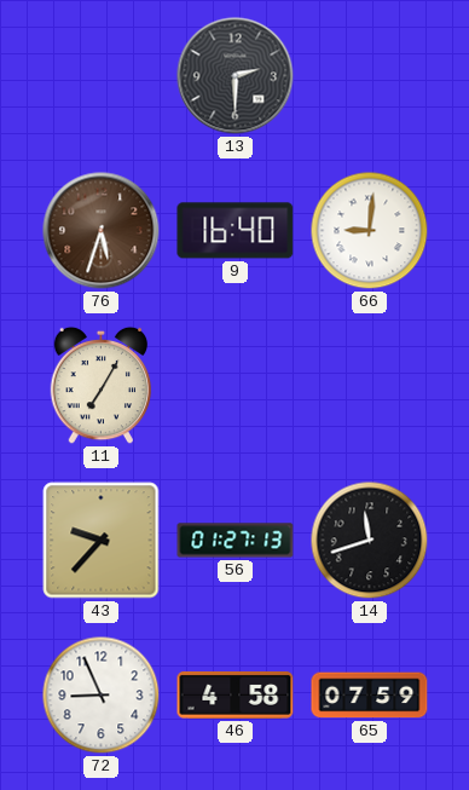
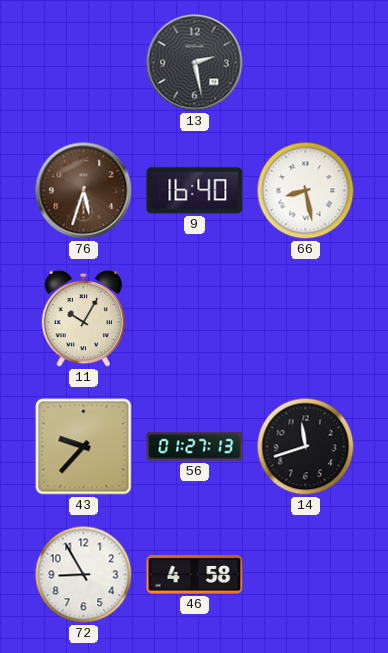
13: 2:30 -> 2:28
66: 9:01 -> 8:28
11: 7:05 -> 10:05
72: 8:56 -> 8:55
65: 07:59 -> none
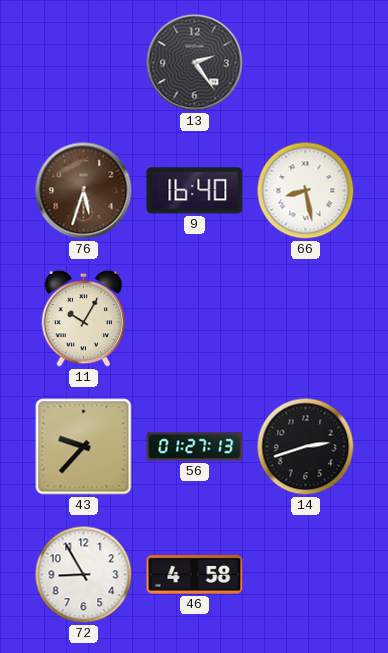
13: 2:28 -> 2:24
14: 11:42 -> 2:42
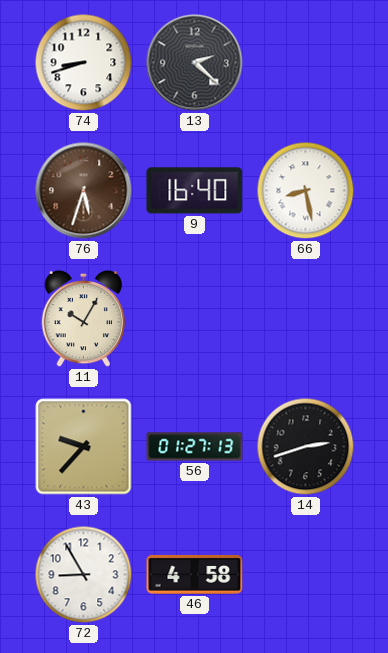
74: none -> 8:42
13: 2:24 -> 2:22
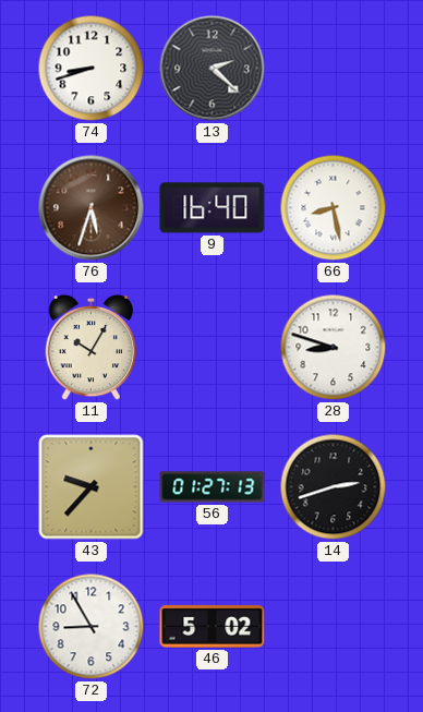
28: none -> 8:48
46: 4:58 -> 5:02
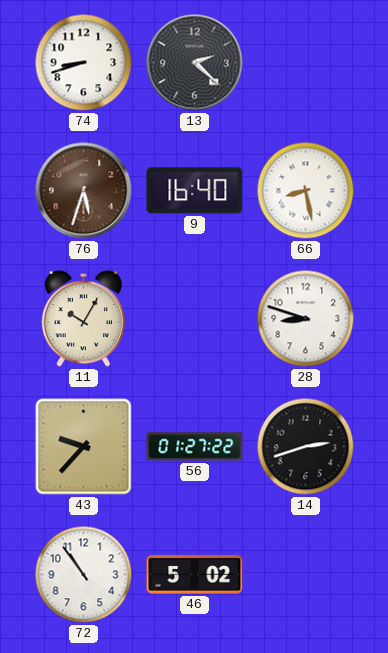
56: 01:27:13 -> 01:27:22
72: 8:55 -> 10:54
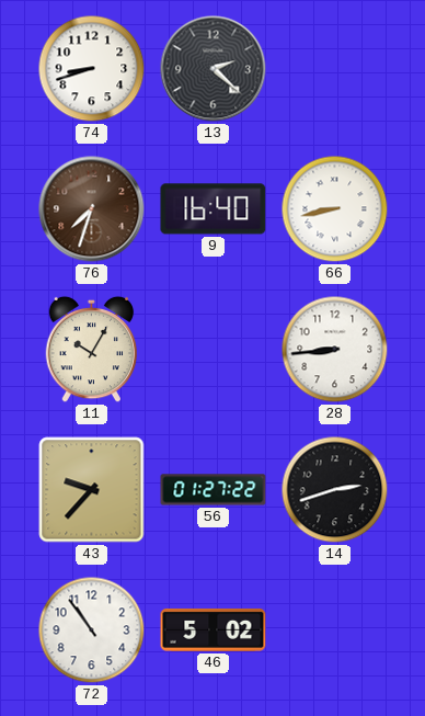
76: 5:33 -> 7:33
66: 8:28 -> 8:43
28: 8:48 -> 8:44
